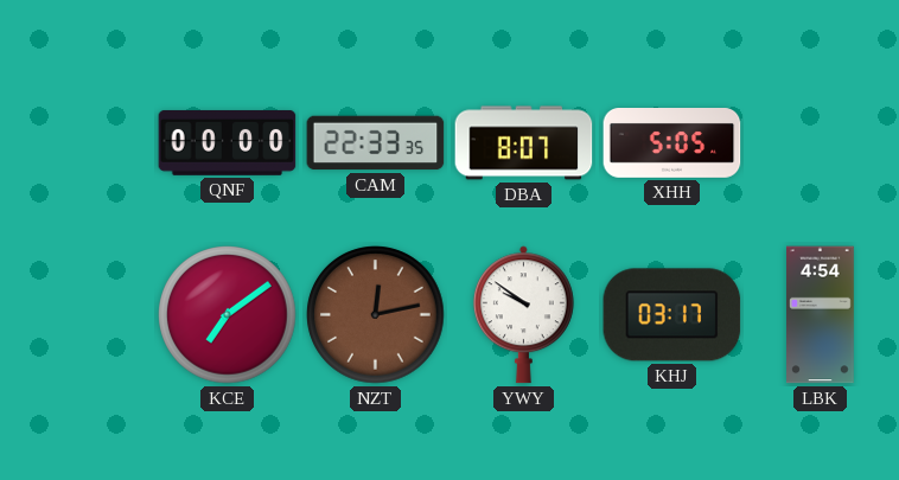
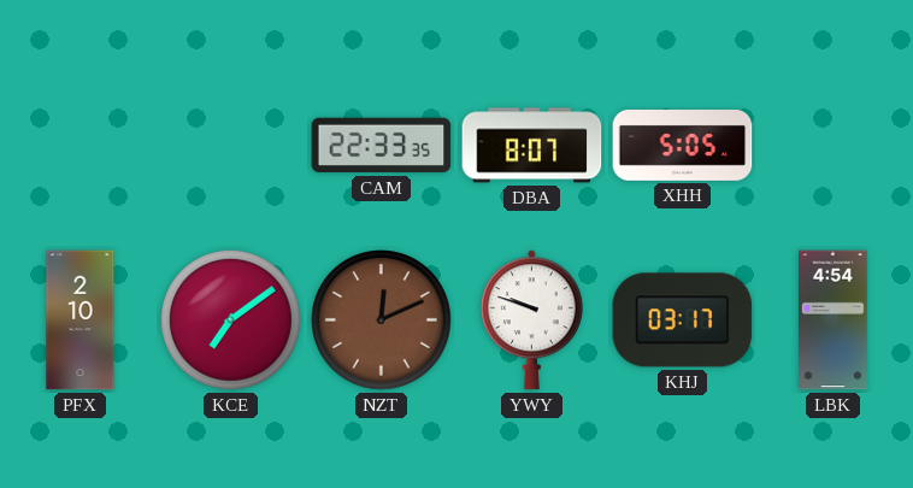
QNF: 00:00 -> none
PFX: none -> 2:10
NZT: 12:13 -> 12:11
YWY: 9:51 -> 9:48
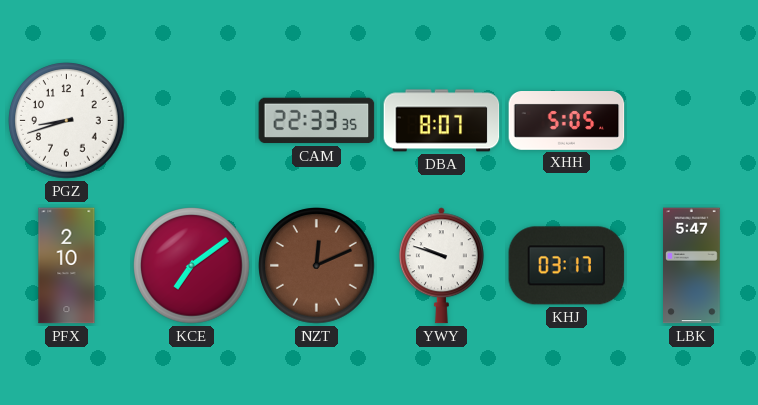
PGZ: none -> 8:42
LBK: 4:54 -> 5:47
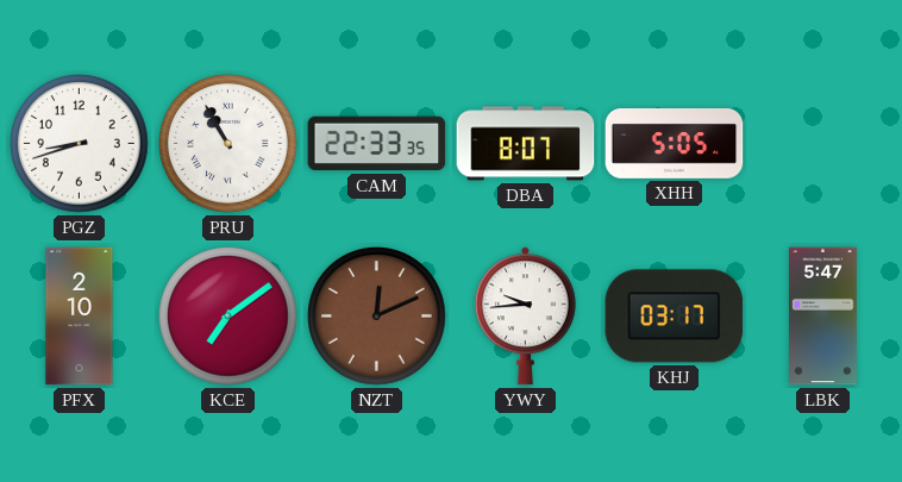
PRU: none -> 10:55
YWY: 9:48 -> 9:44
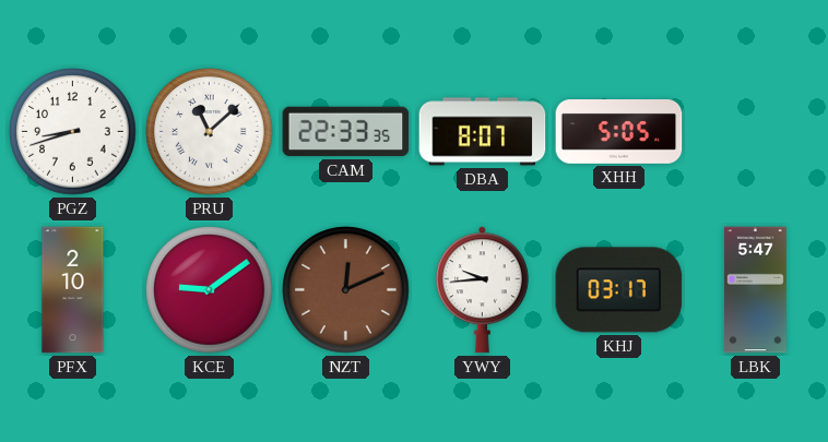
PRU: 10:55 -> 11:08
KCE: 7:09 -> 9:09
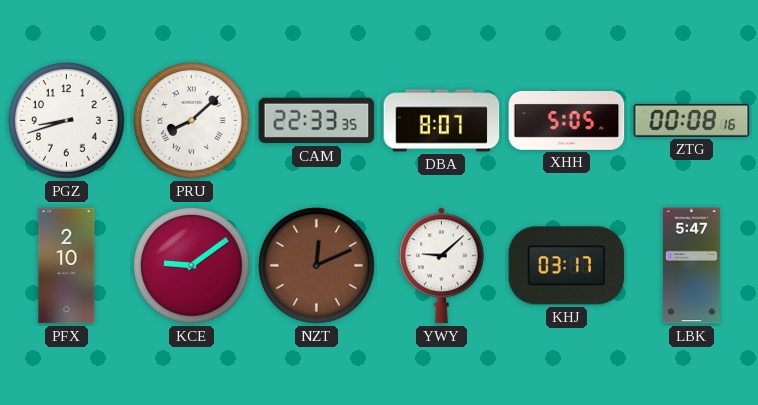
PRU: 11:08 -> 8:08
ZTG: none -> 00:08
YWY: 9:44 -> 9:08
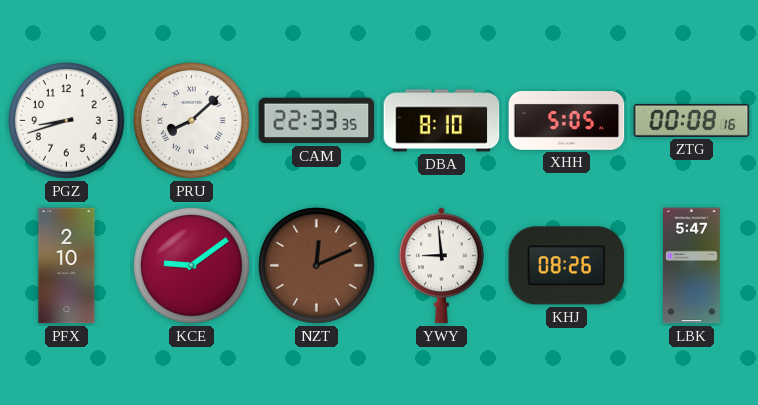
DBA: 8:07 -> 8:10
YWY: 9:08 -> 8:59
KHJ: 03:17 -> 08:26
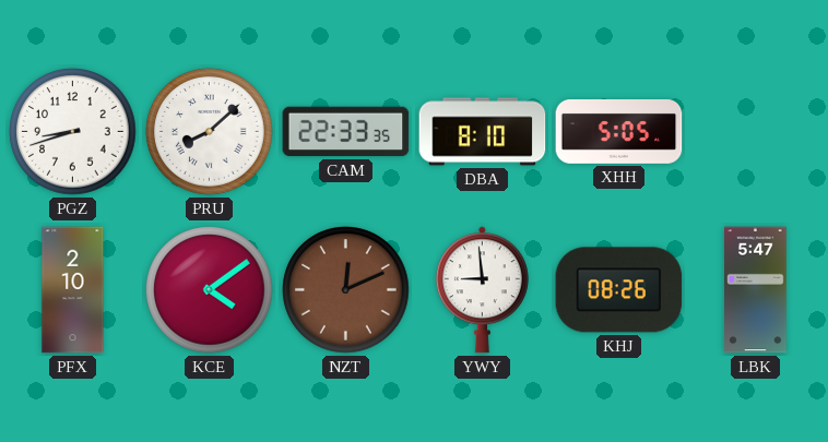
ZTG: 00:08 -> none
KCE: 9:09 -> 4:09
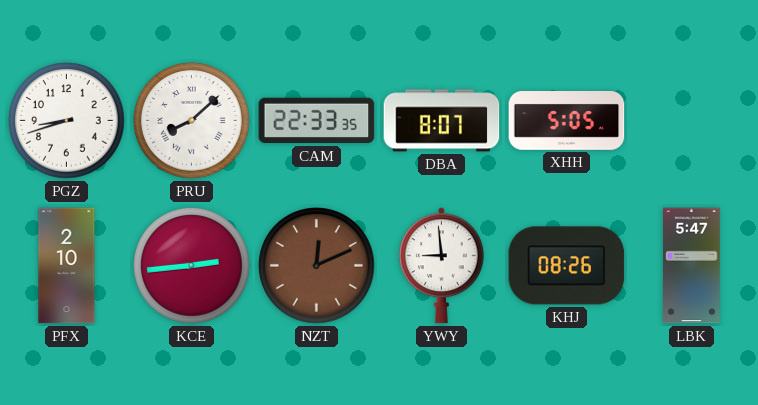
DBA: 8:10 -> 8:07
KCE: 4:09 -> 2:44
